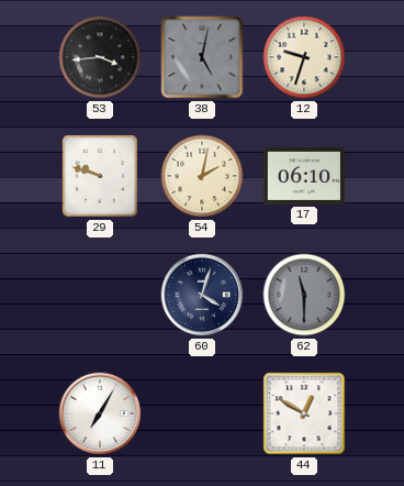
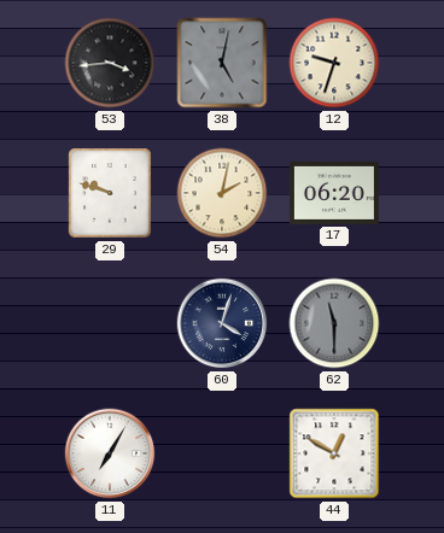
17: 06:10 -> 06:20
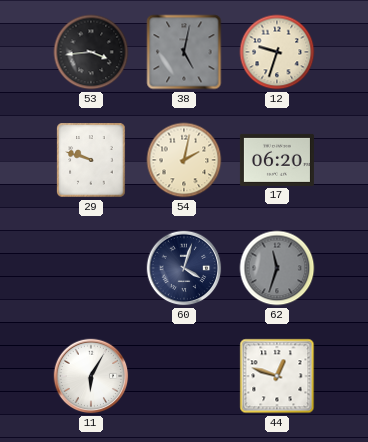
62: 11:30 -> 11:33
11: 7:05 -> 6:05
44: 12:50 -> 12:48
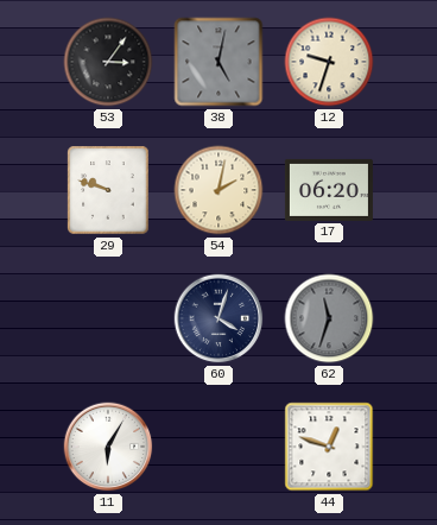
53: 3:44 -> 3:06
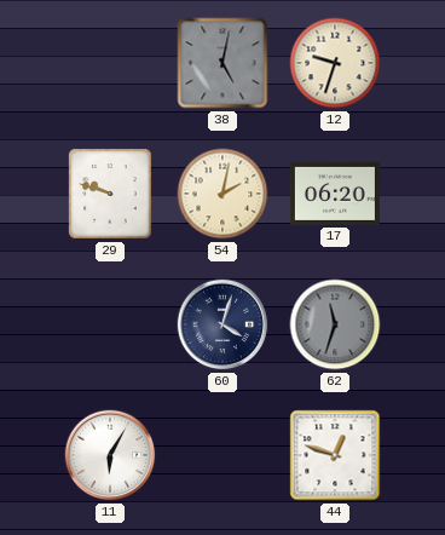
53: 3:06 -> none
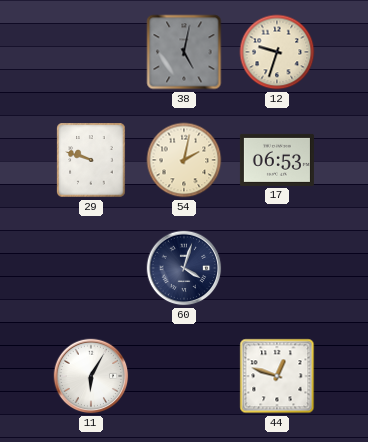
17: 06:20 -> 06:53
62: 11:33 -> none
